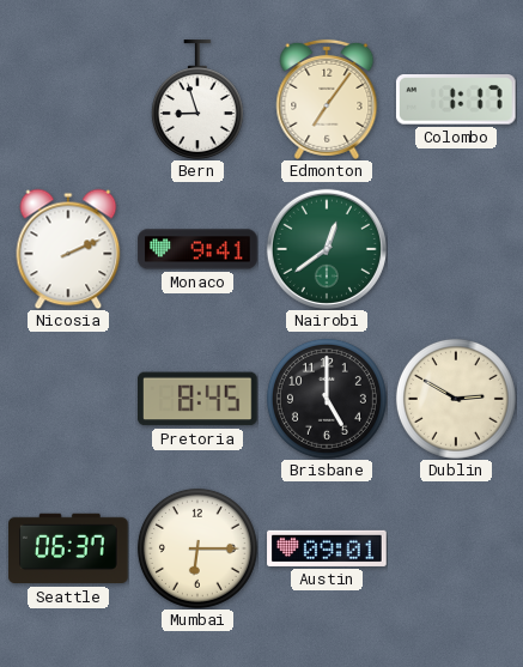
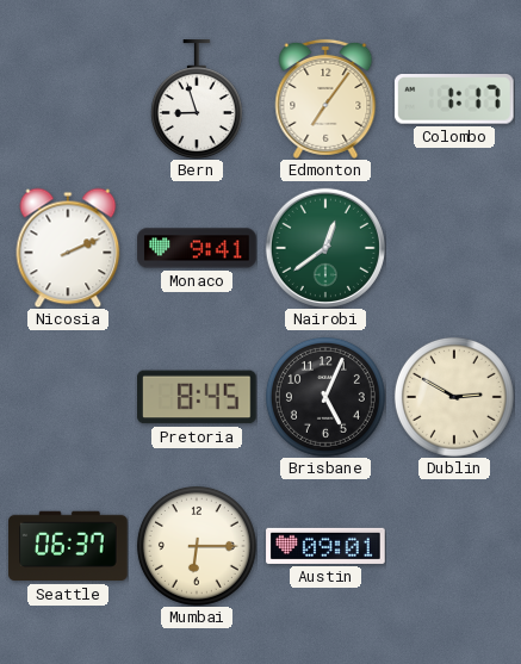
Brisbane: 5:00 -> 5:04
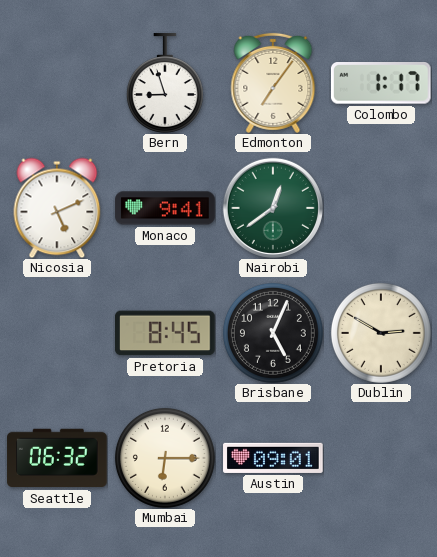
Nicosia: 2:11 -> 5:11
Seattle: 06:37 -> 06:32
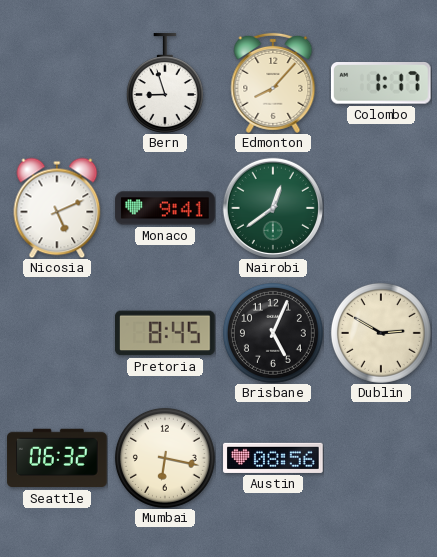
Edmonton: 7:06 -> 8:07
Mumbai: 6:15 -> 6:17
Austin: 09:01 -> 08:56
